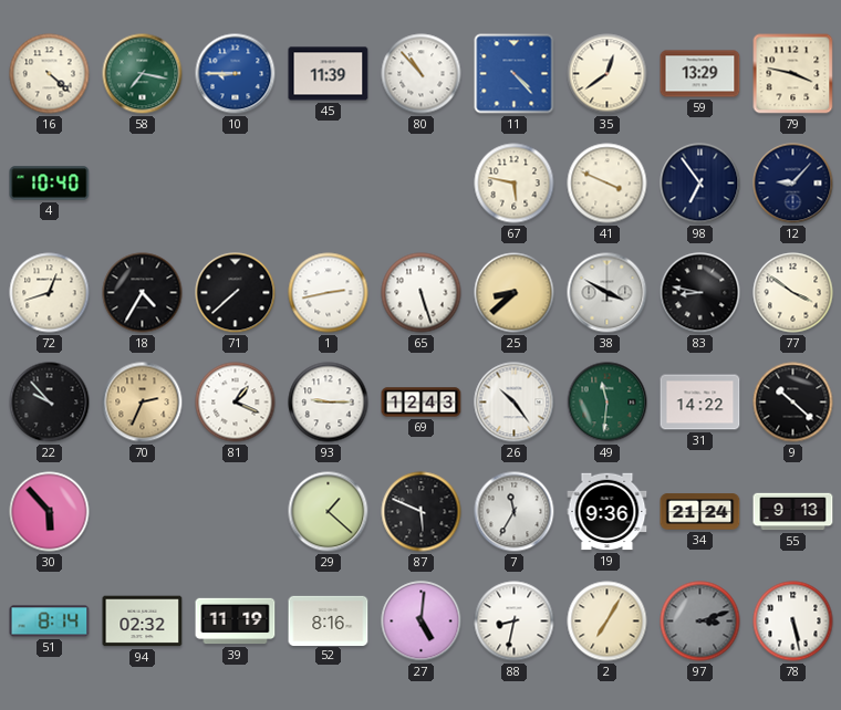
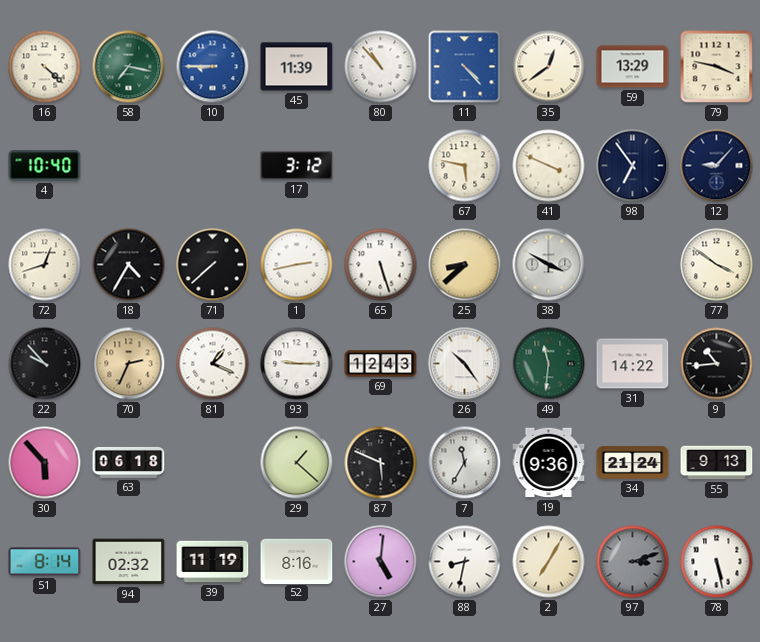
17: none -> 3:12
83: 8:47 -> none
9: 10:22 -> 10:44
63: none -> 06:18
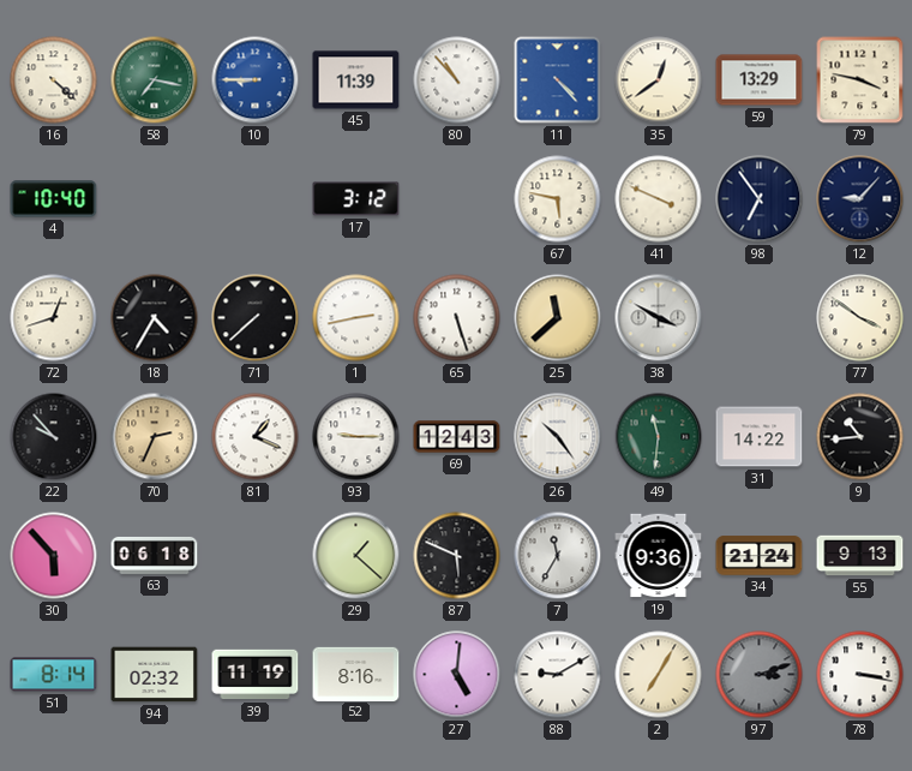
25: 8:38 -> 11:38
88: 8:32 -> 9:10
78: 5:28 -> 3:17
